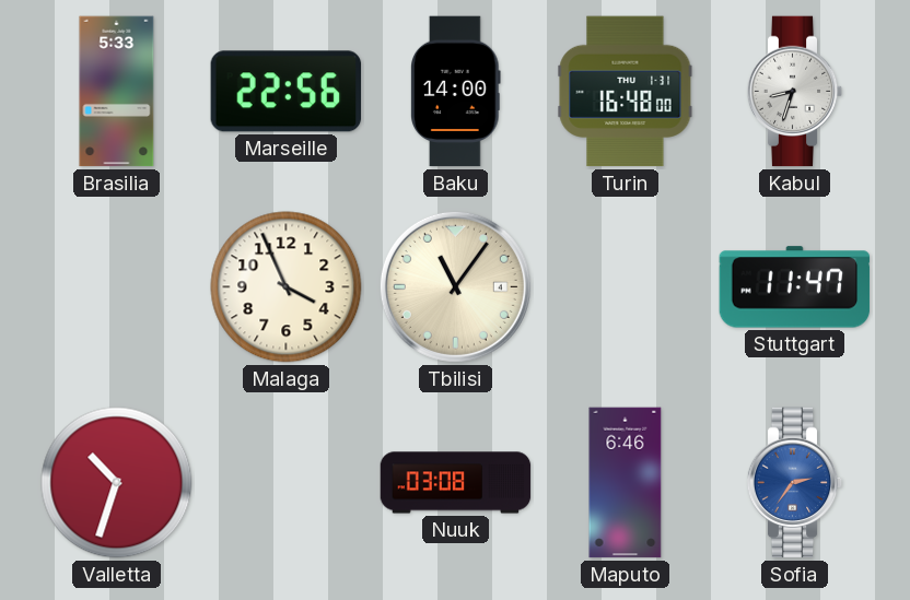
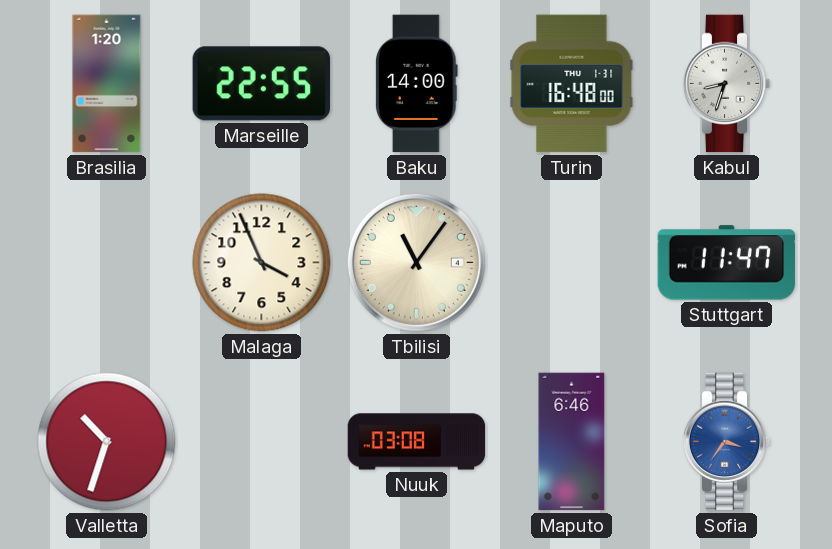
Brasilia: 5:33 -> 1:20
Marseille: 22:56 -> 22:55
Sofia: 2:36 -> 3:36
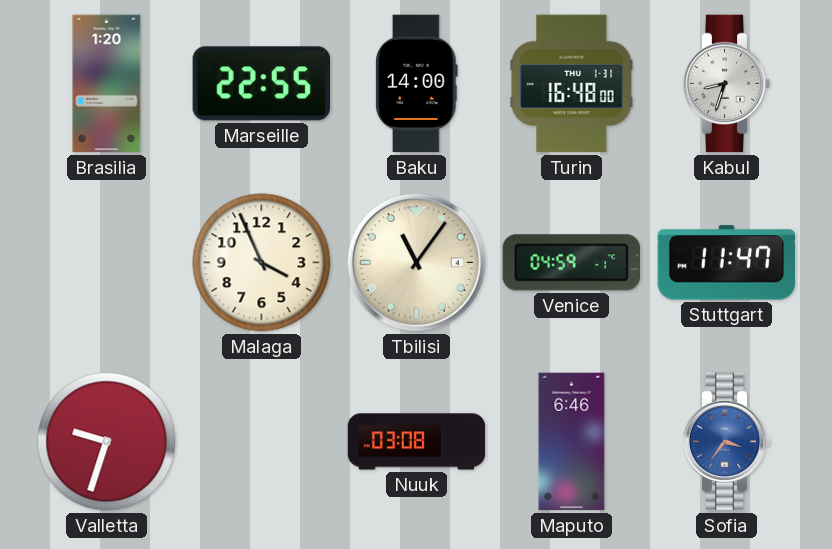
Venice: none -> 04:59
Valletta: 10:33 -> 9:33
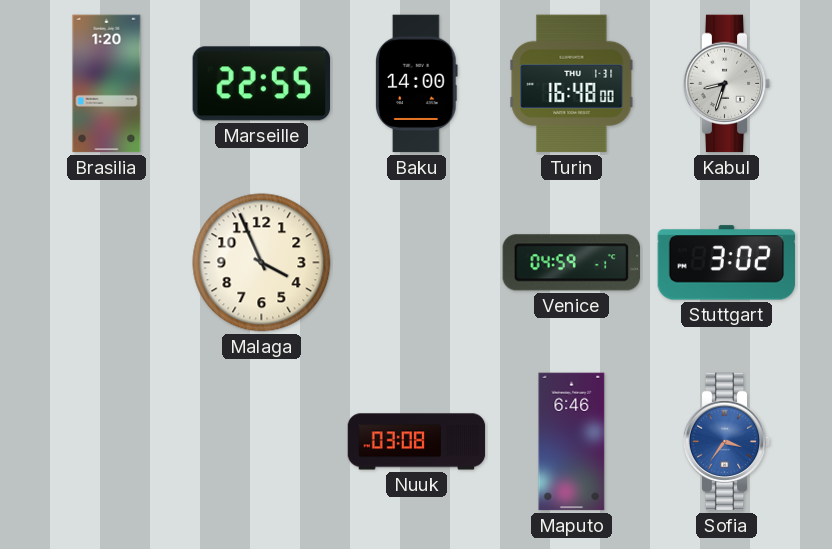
Tbilisi: 11:06 -> none
Stuttgart: 11:47 -> 3:02
Valletta: 9:33 -> none
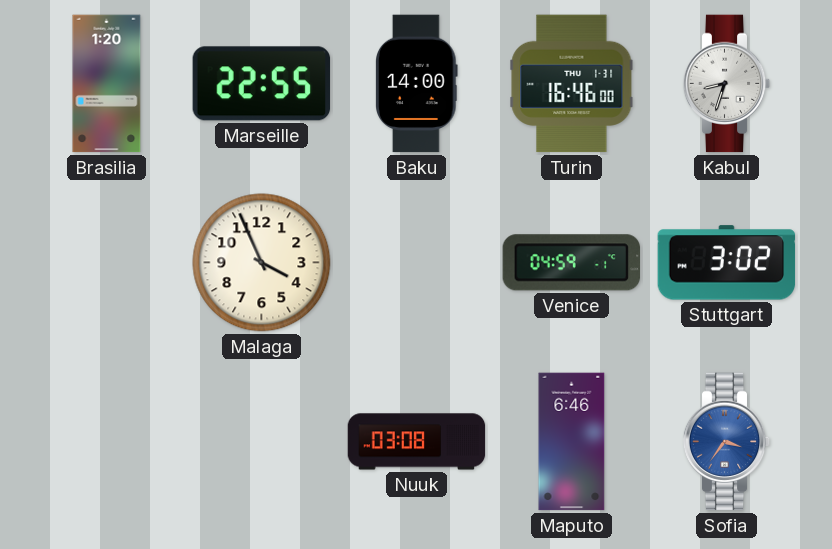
Turin: 16:48 -> 16:46
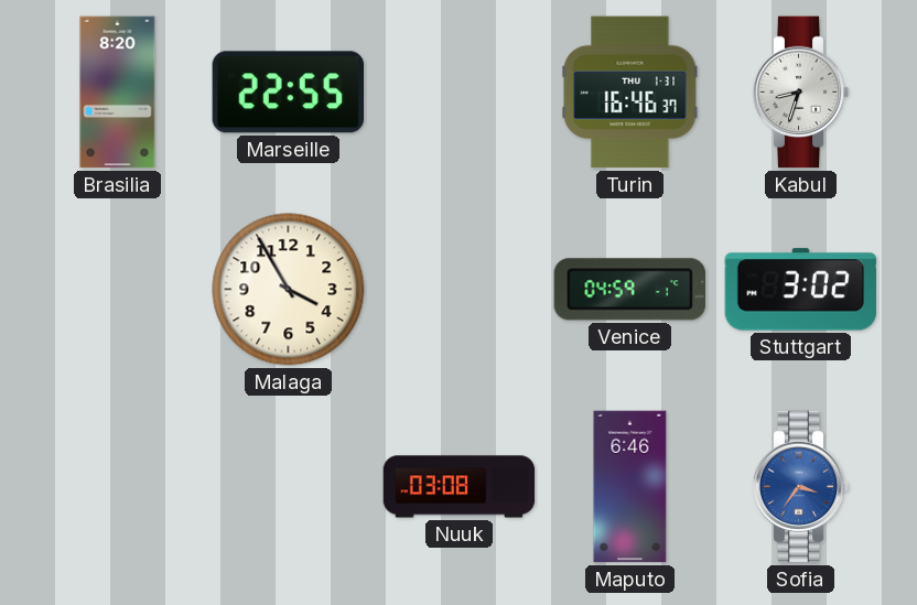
Brasilia: 1:20 -> 8:20
Baku: 14:00 -> none
Turin: 16:46:00 -> 16:46:37
Malaga: 3:56 -> 3:55
